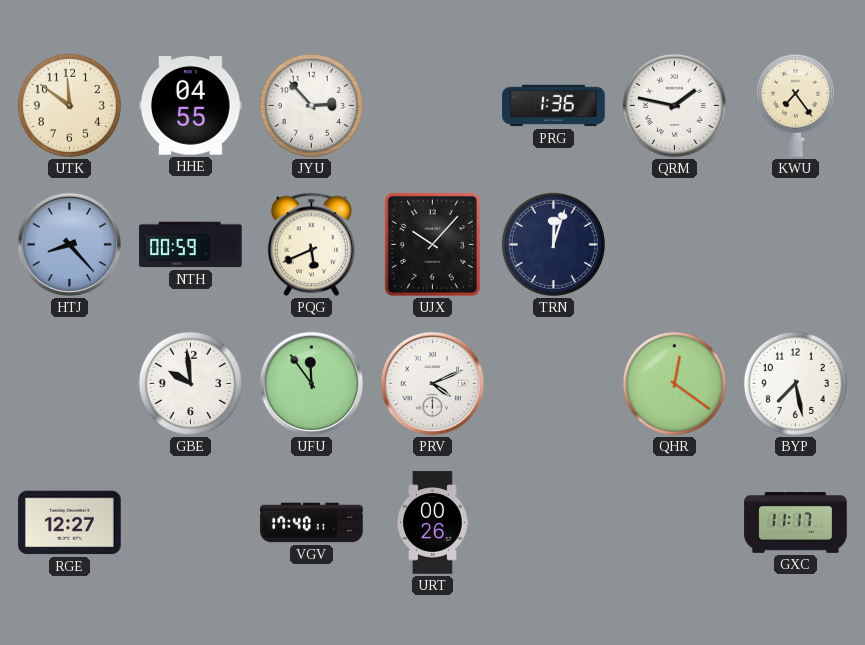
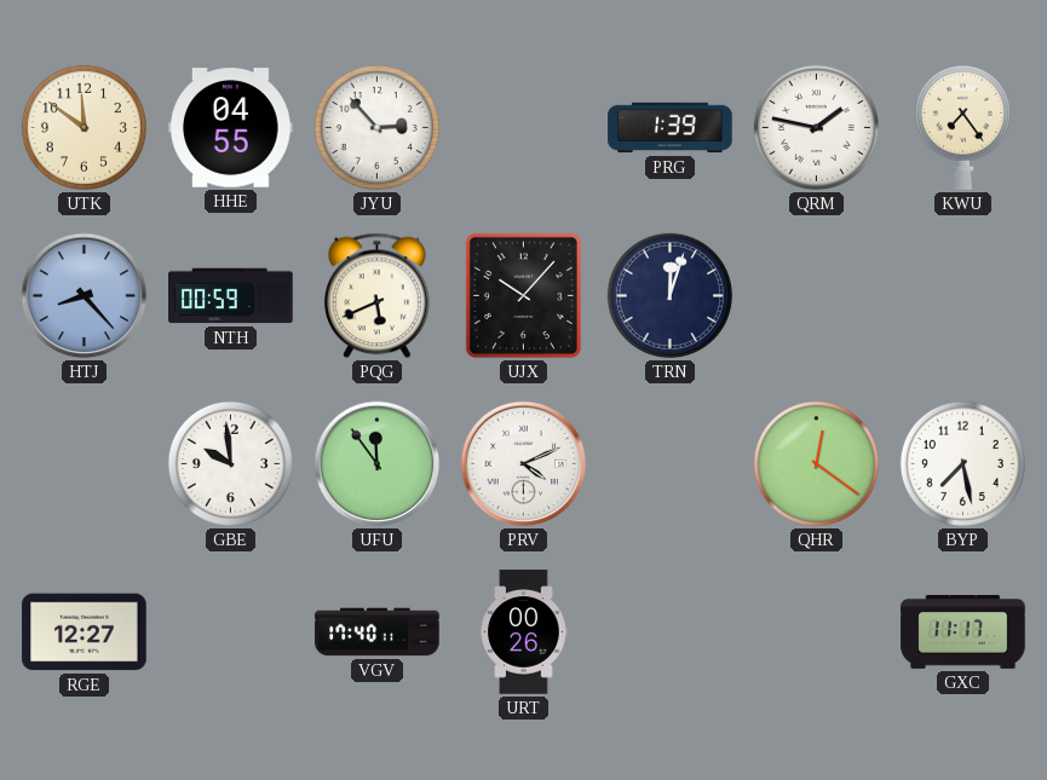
PRG: 1:36 -> 1:39
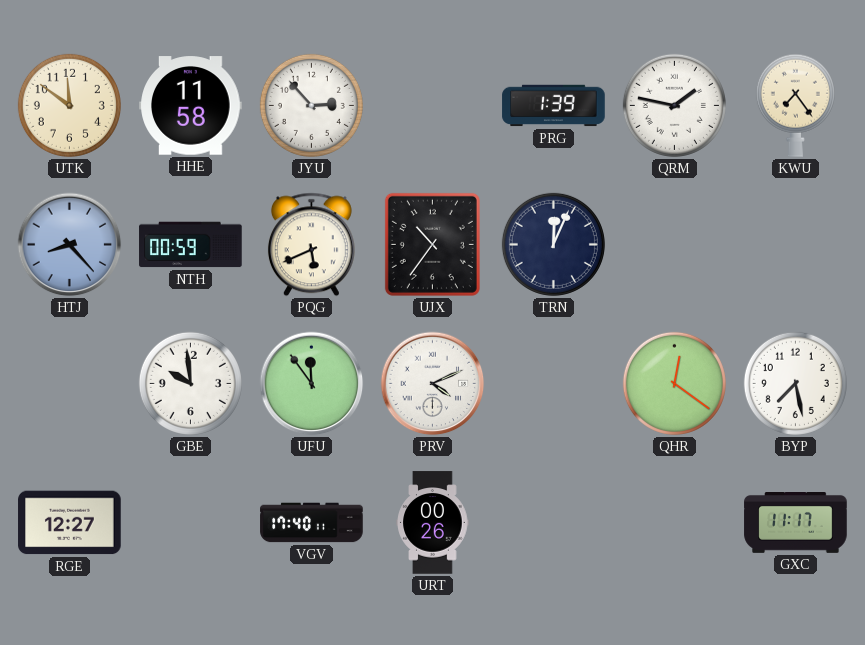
HHE: 04:55 -> 11:58
UJX: 10:07 -> 10:36
TRN: 12:03 -> 12:04
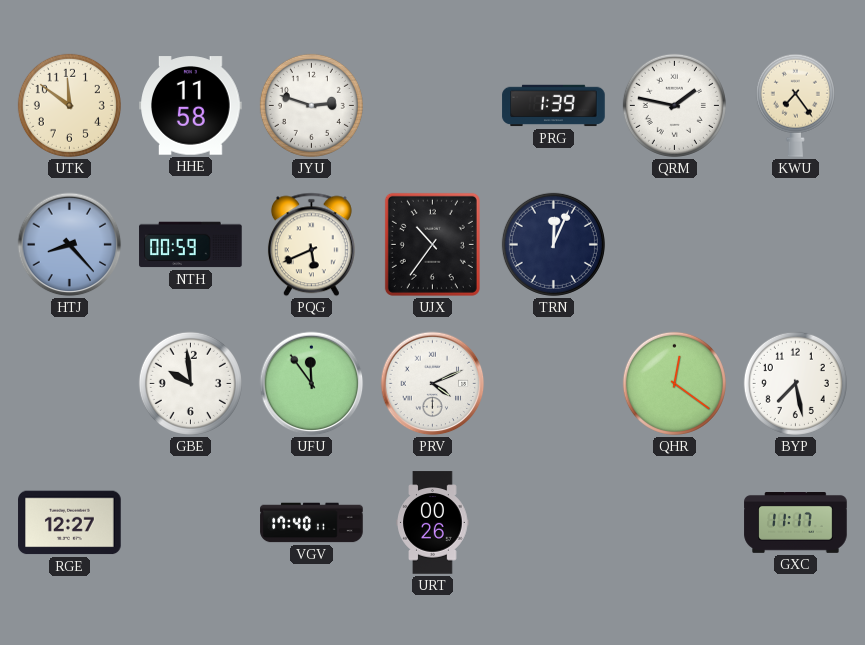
JYU: 2:53 -> 2:48
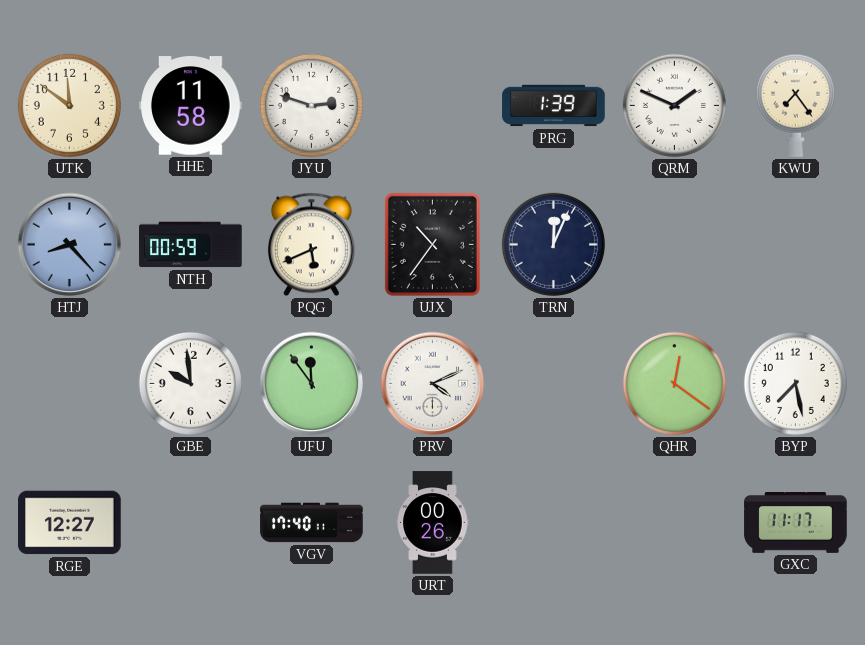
QRM: 1:47 -> 1:49
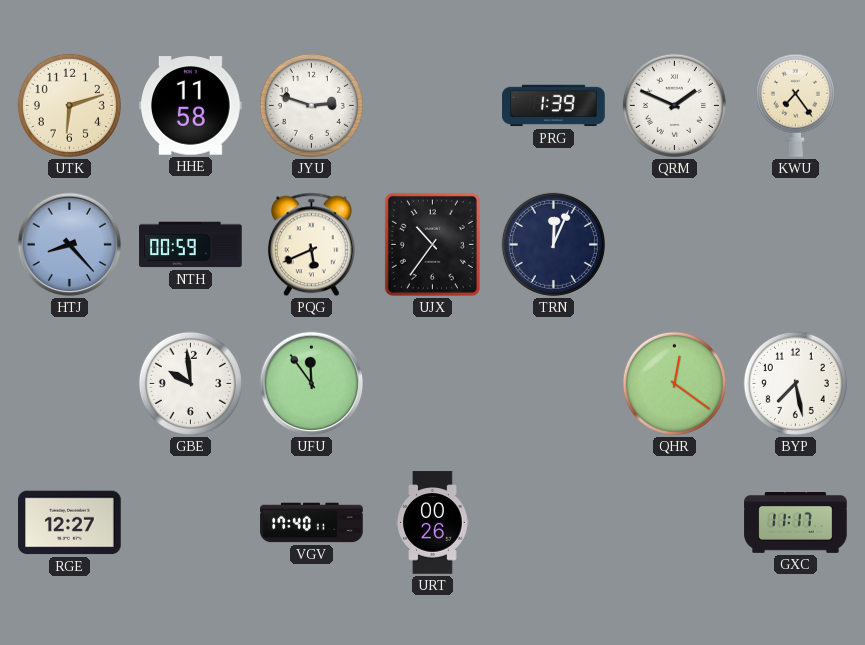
UTK: 11:51 -> 6:12
PRV: 4:11 -> none
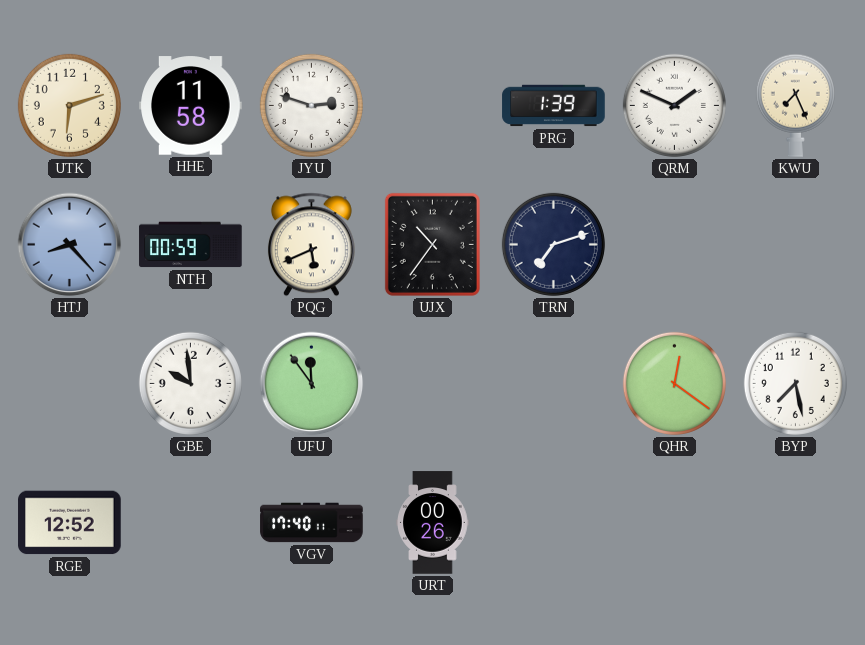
KWU: 7:24 -> 7:26
TRN: 12:04 -> 7:12
RGE: 12:27 -> 12:52
GXC: 11:17 -> none
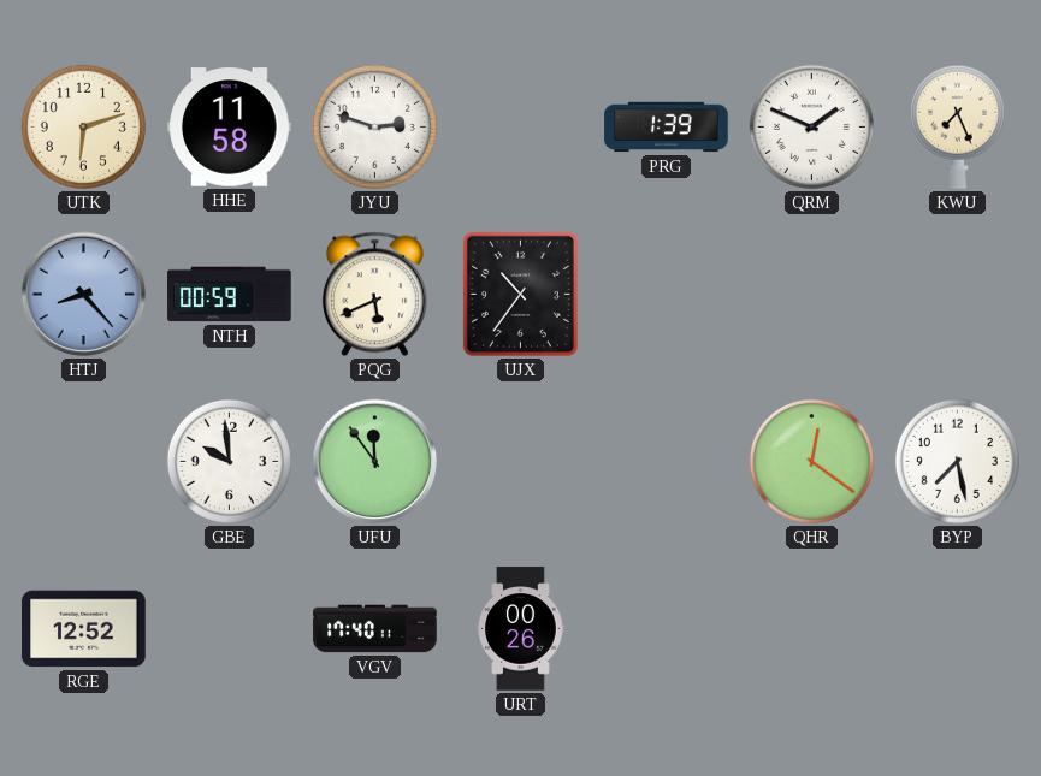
TRN: 7:12 -> none
